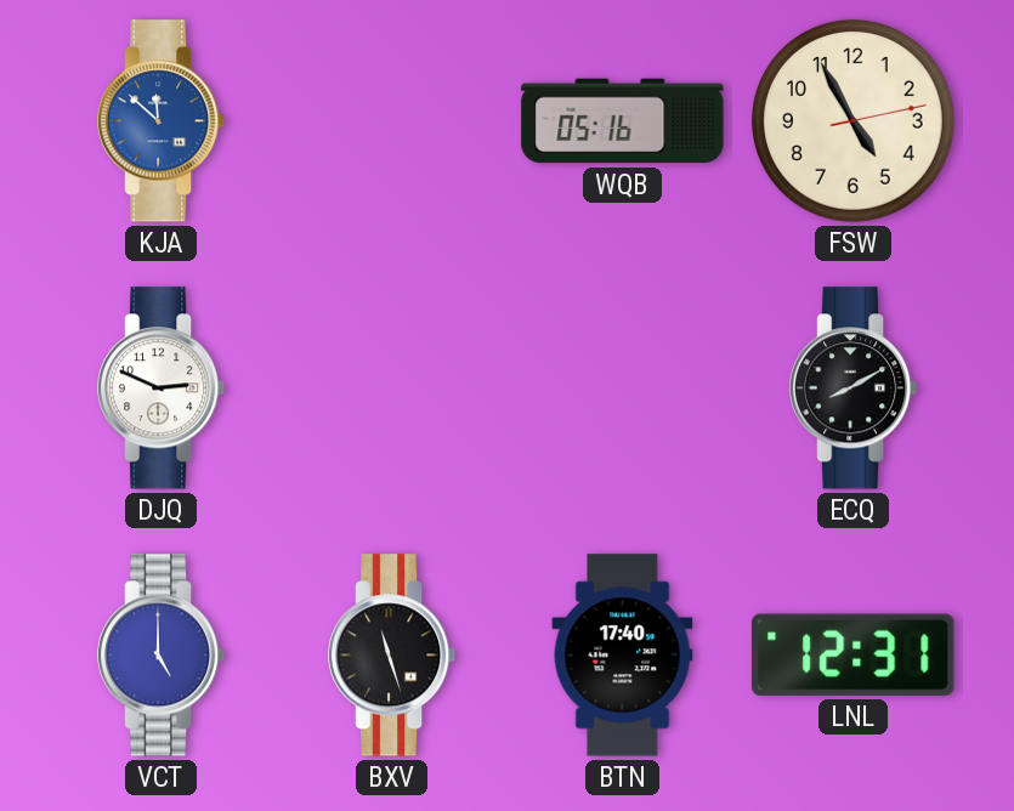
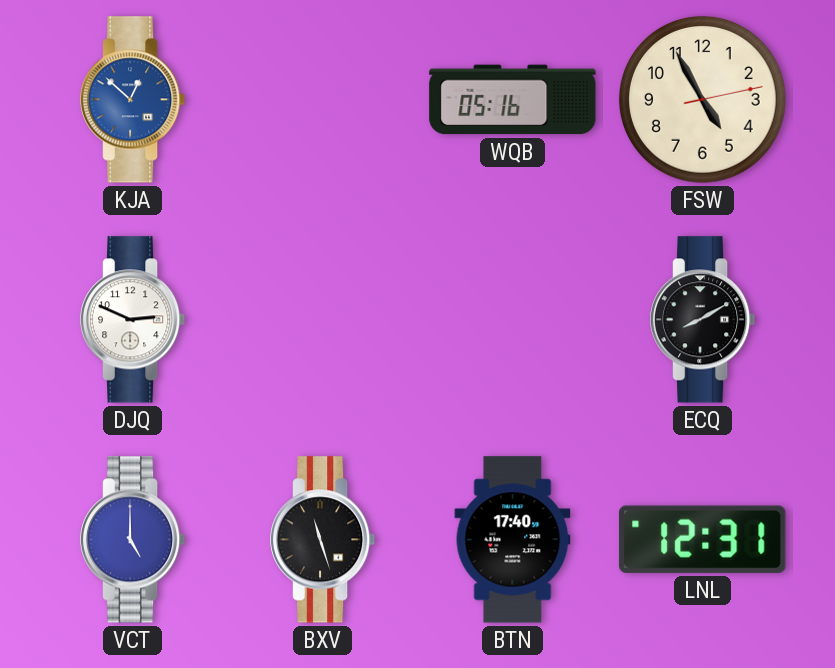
KJA: 11:52 -> 12:52
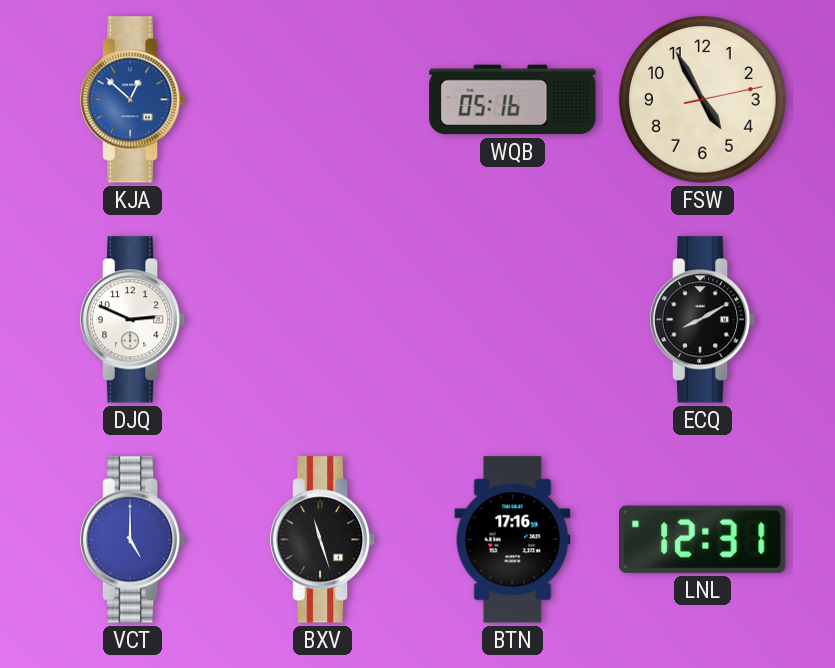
BTN: 17:40 -> 17:16
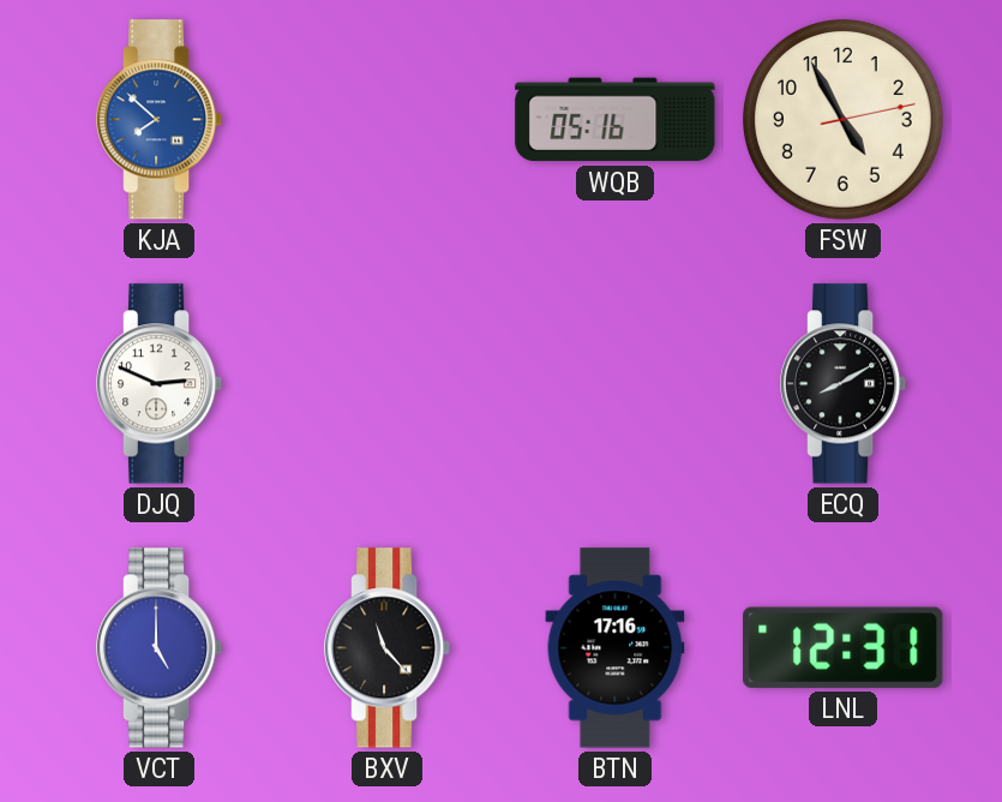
KJA: 12:52 -> 7:52
BXV: 11:27 -> 11:23
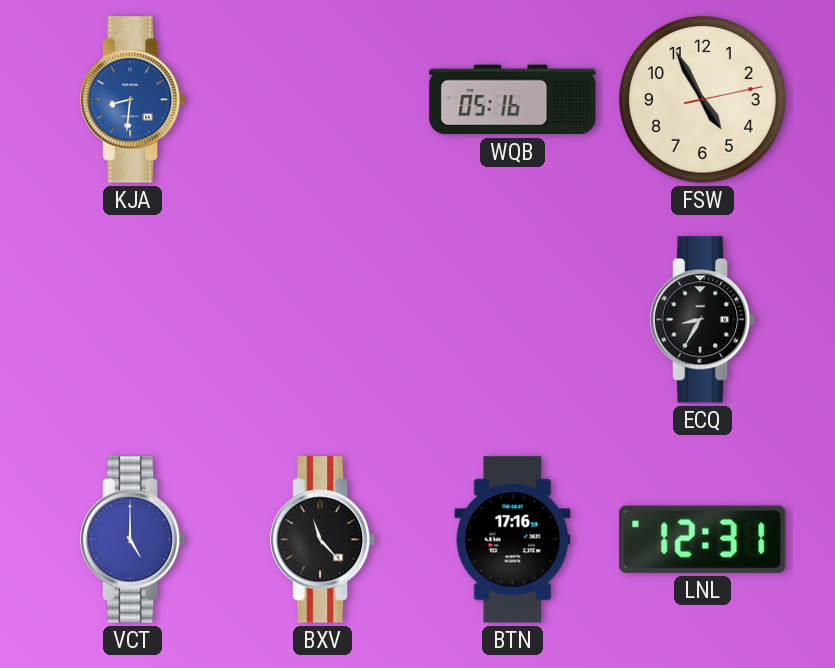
KJA: 7:52 -> 8:31
DJQ: 2:49 -> none
ECQ: 8:10 -> 8:35
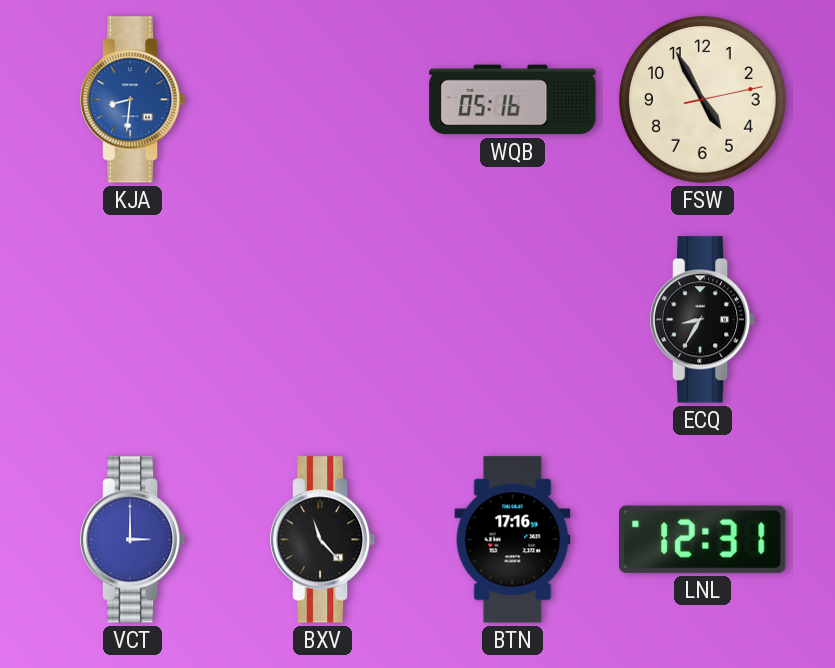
VCT: 5:00 -> 3:00
